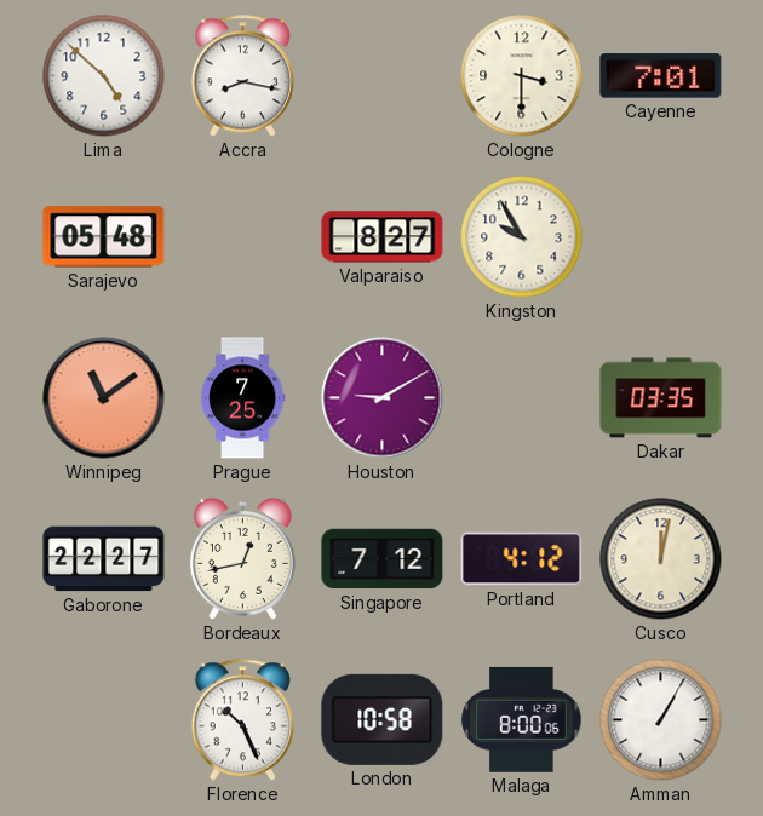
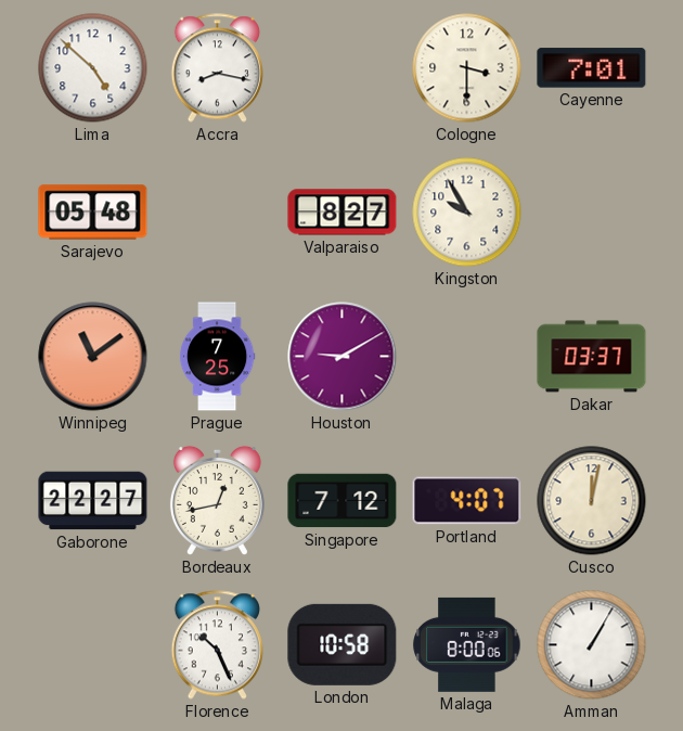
Dakar: 03:35 -> 03:37
Portland: 4:12 -> 4:07
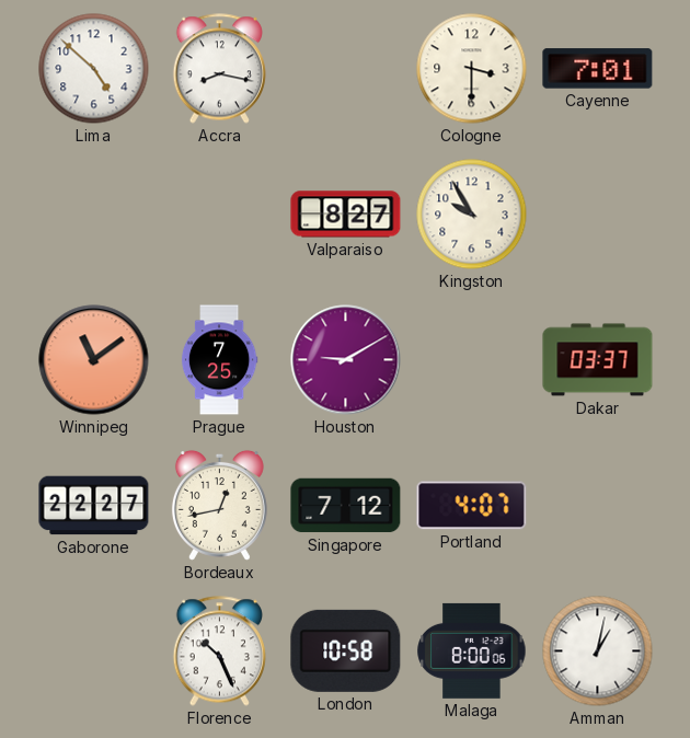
Sarajevo: 05:48 -> none
Cusco: 12:02 -> none
Amman: 1:05 -> 1:02
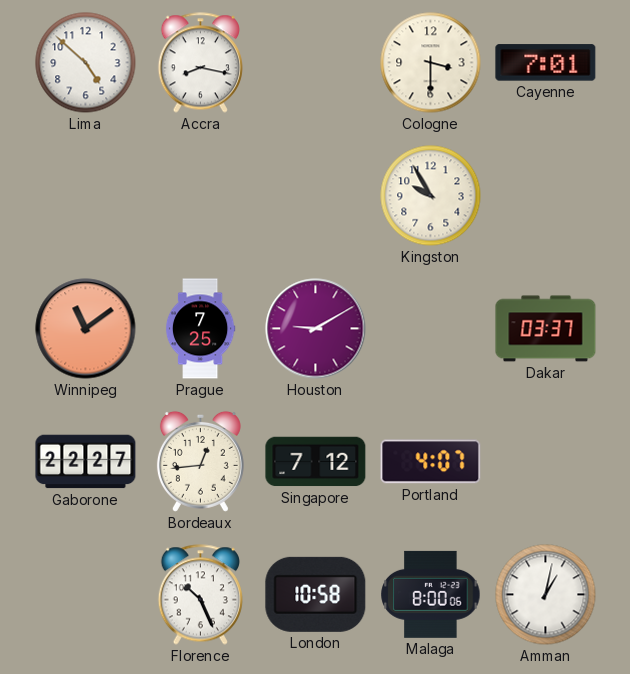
Valparaiso: 8:27 -> none
Bordeaux: 12:43 -> 12:44
